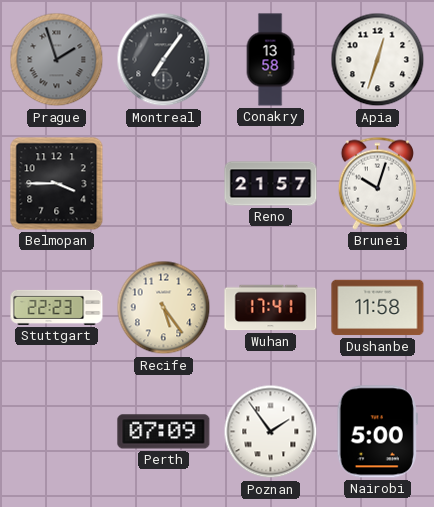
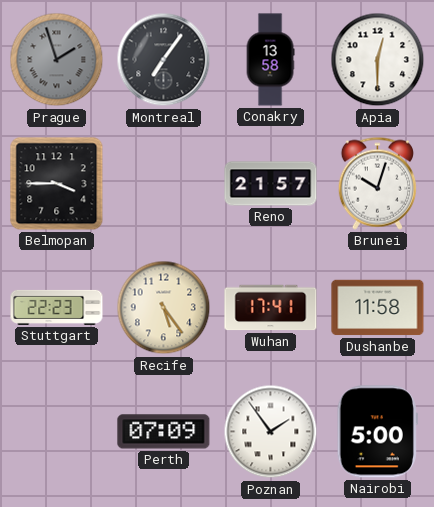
Apia: 12:33 -> 12:30
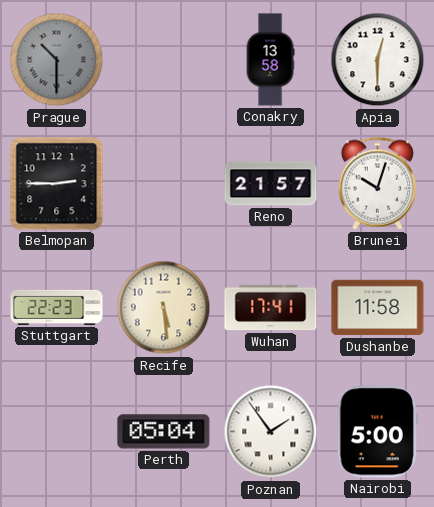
Prague: 1:57 -> 10:30
Montreal: 7:06 -> none
Belmopan: 3:45 -> 2:45
Recife: 5:24 -> 5:29
Perth: 07:09 -> 05:04
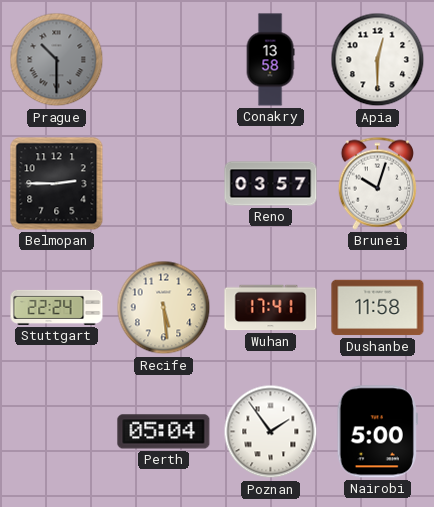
Reno: 21:57 -> 03:57
Stuttgart: 22:23 -> 22:24
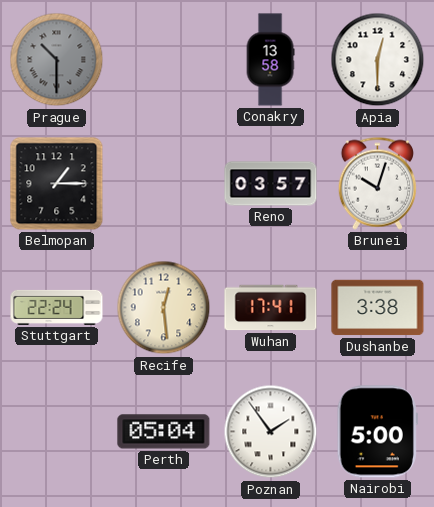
Belmopan: 2:45 -> 1:15
Recife: 5:29 -> 12:29
Dushanbe: 11:58 -> 3:38
